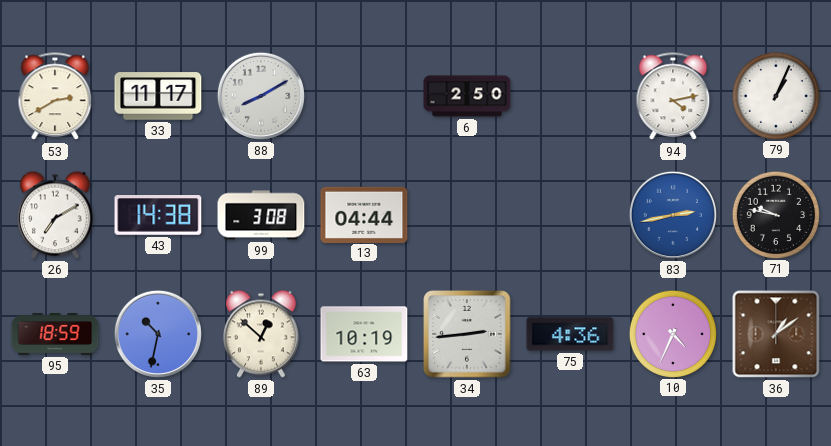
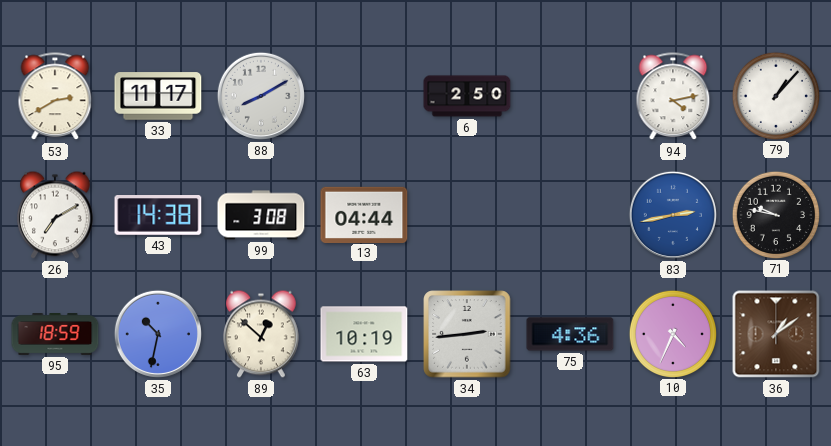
79: 1:04 -> 1:07
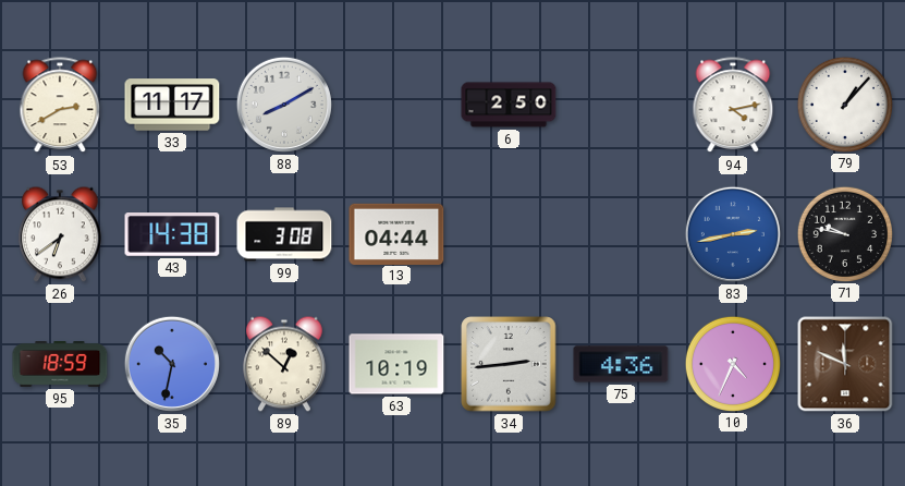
26: 7:10 -> 6:39
36: 1:09 -> 11:49
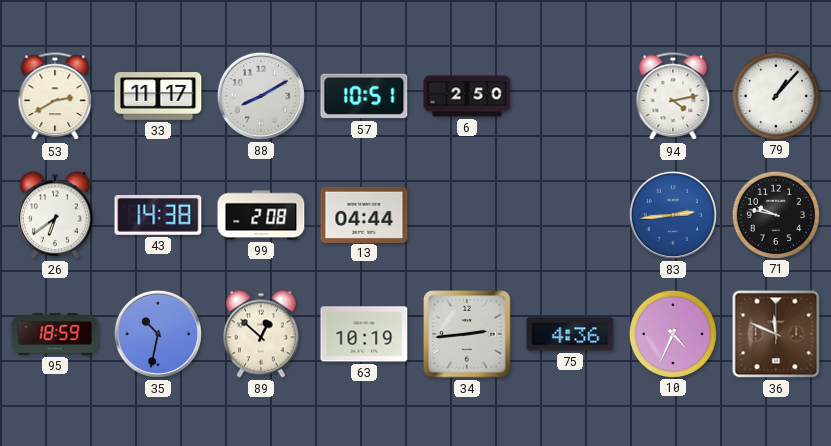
57: none -> 10:51
99: 3:08 -> 2:08
83: 2:43 -> 2:44
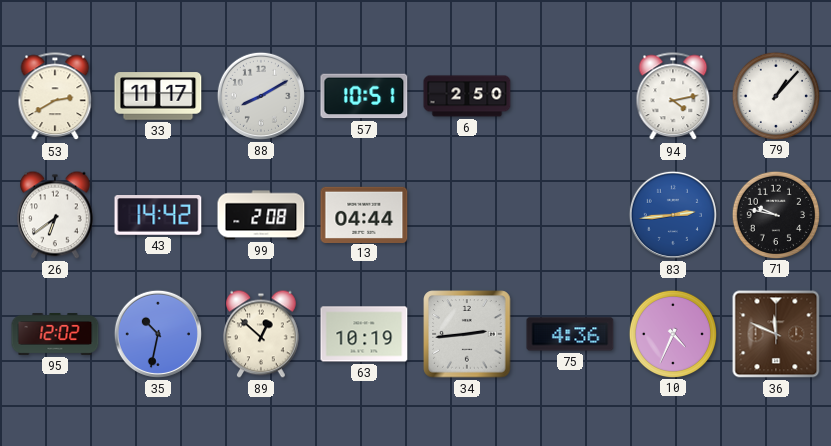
43: 14:38 -> 14:42
95: 18:59 -> 12:02
